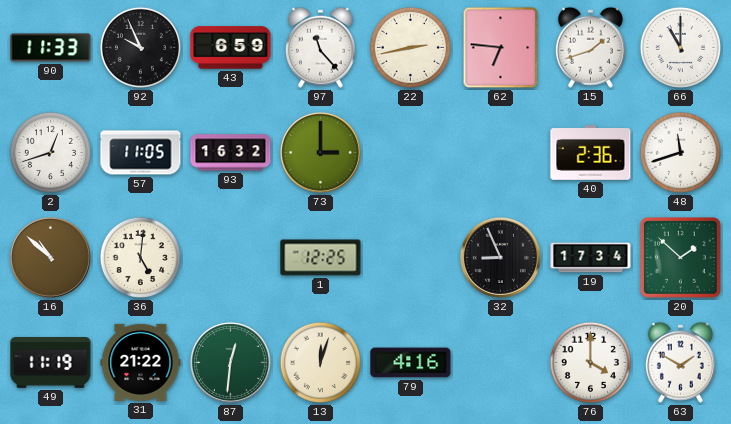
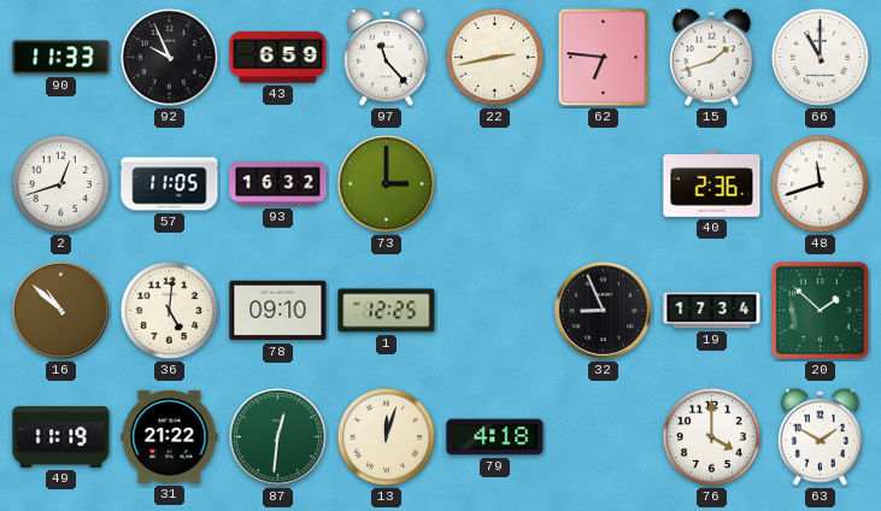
78: none -> 09:10
79: 4:16 -> 4:18
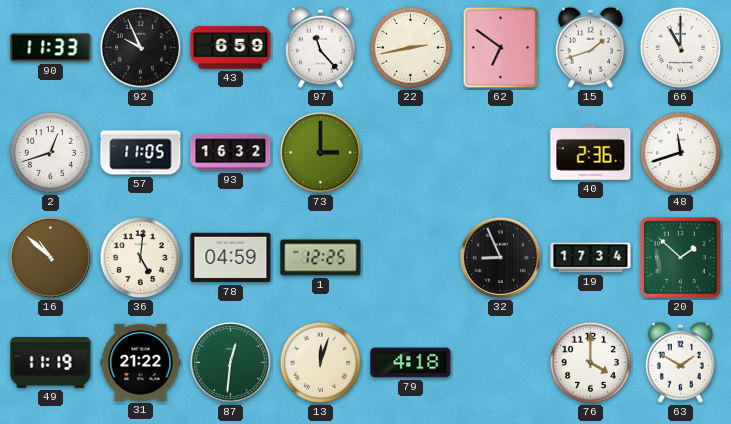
62: 6:46 -> 6:51
78: 09:10 -> 04:59
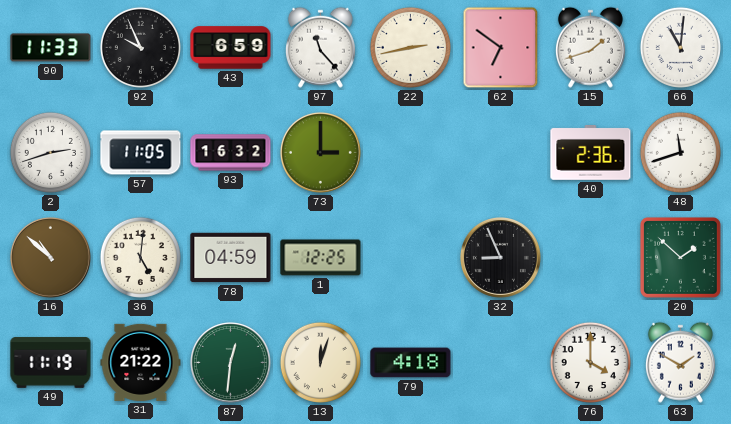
66: 11:00 -> 11:01
2: 12:42 -> 2:42
19: 17:34 -> none
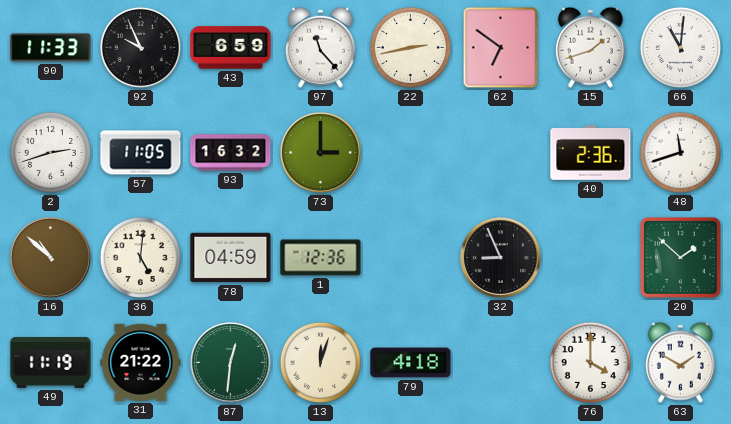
1: 12:25 -> 12:36
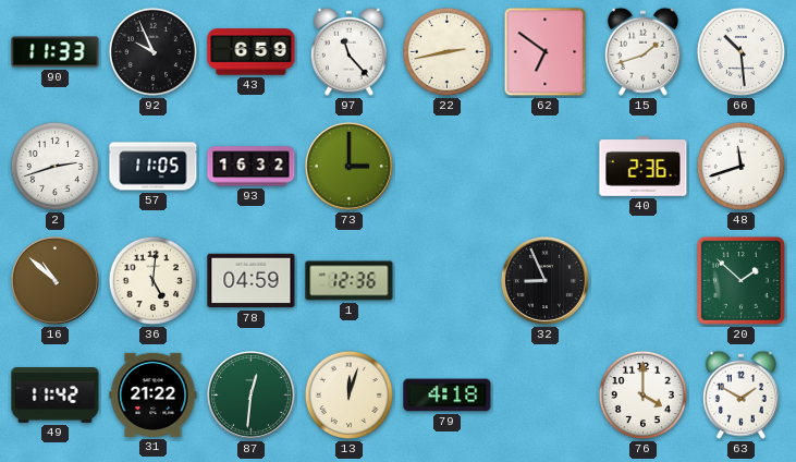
66: 11:01 -> 10:29
49: 11:19 -> 11:42
